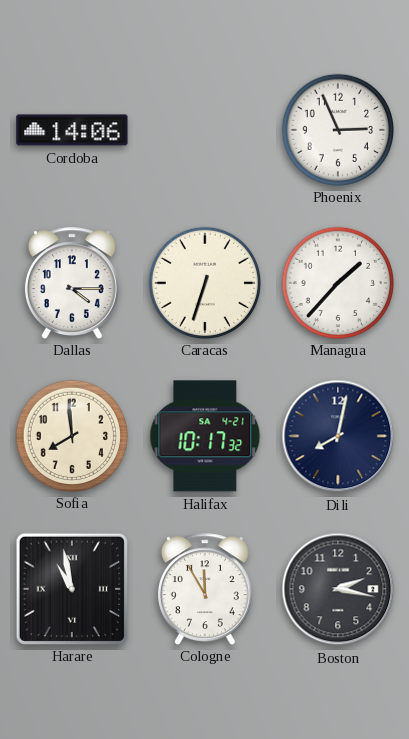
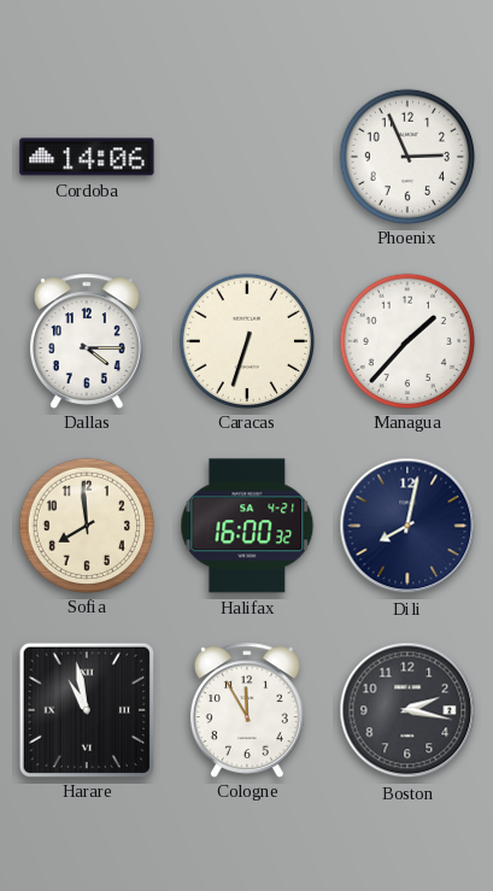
Halifax: 10:17 -> 16:00
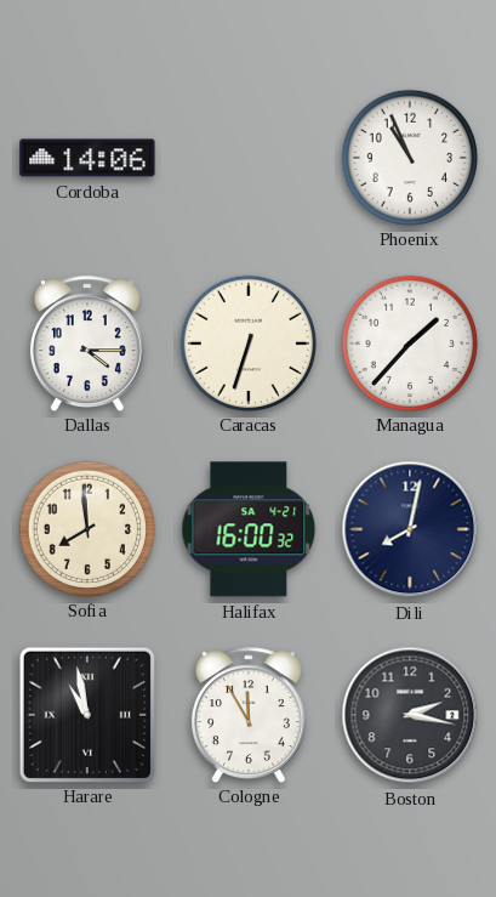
Phoenix: 2:56 -> 10:56
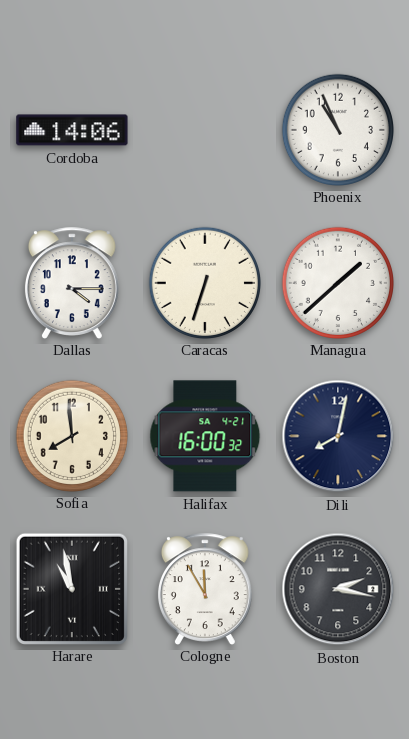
Managua: 1:37 -> 1:38
